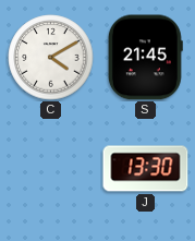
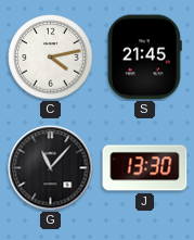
C: 4:10 -> 4:13
G: none -> 11:07
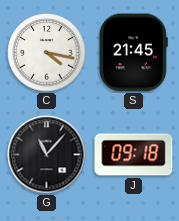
C: 4:13 -> 4:17
J: 13:30 -> 09:18
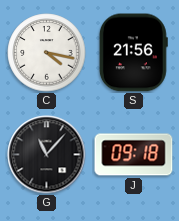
S: 21:45 -> 21:56
